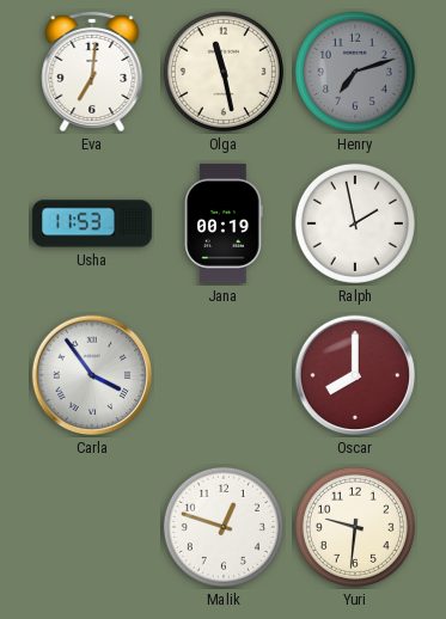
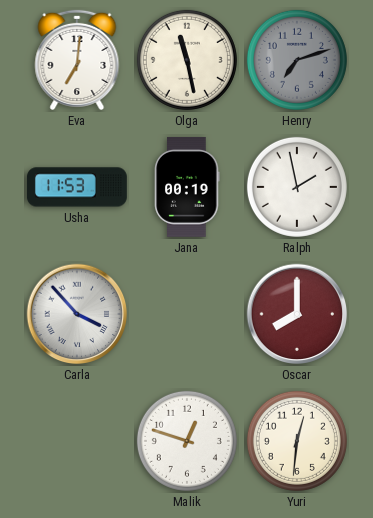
Carla: 3:54 -> 3:53
Yuri: 9:31 -> 12:31
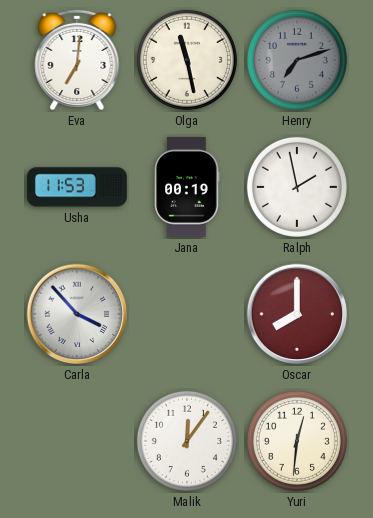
Malik: 12:48 -> 12:06
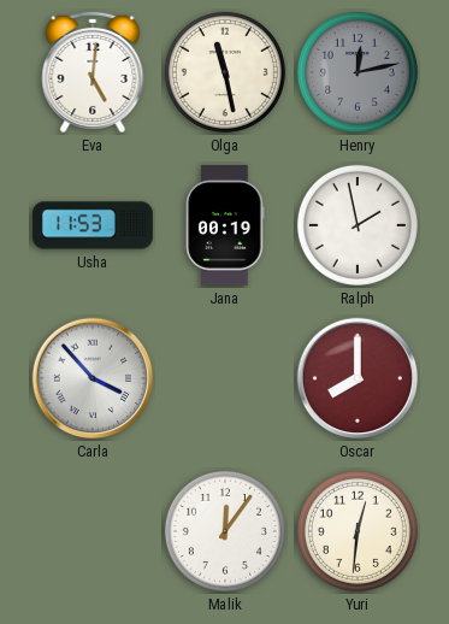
Eva: 7:01 -> 5:01
Henry: 7:12 -> 12:13
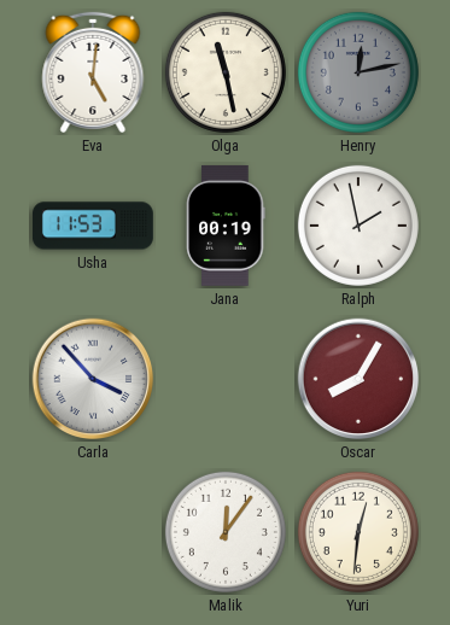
Oscar: 8:00 -> 8:05
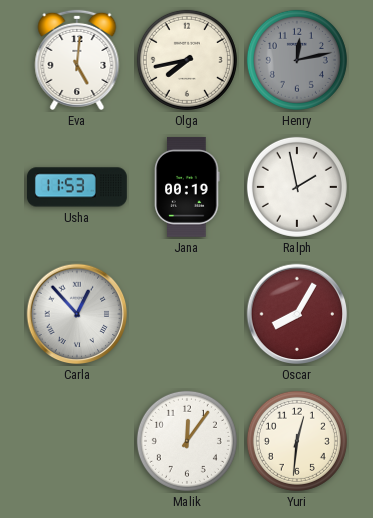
Olga: 11:28 -> 7:43
Carla: 3:53 -> 12:53
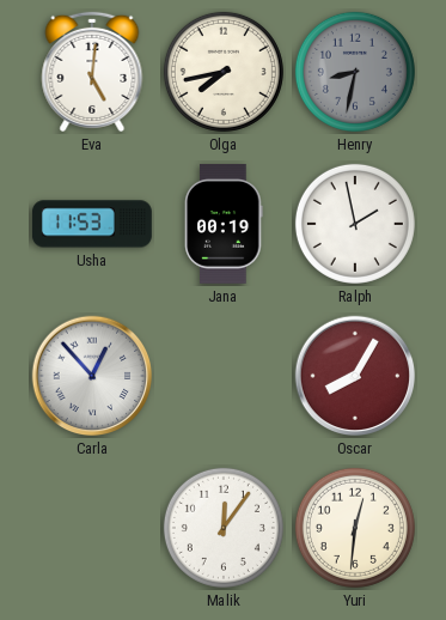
Henry: 12:13 -> 8:32
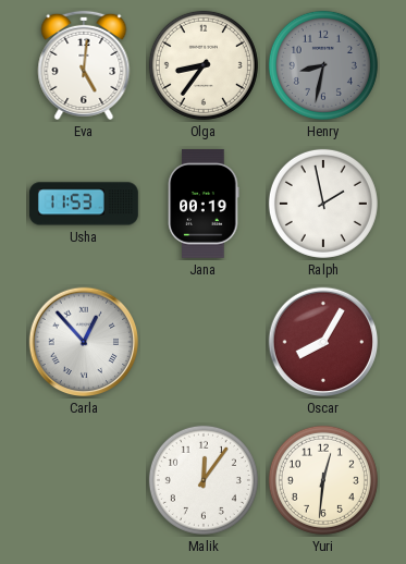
Olga: 7:43 -> 8:36
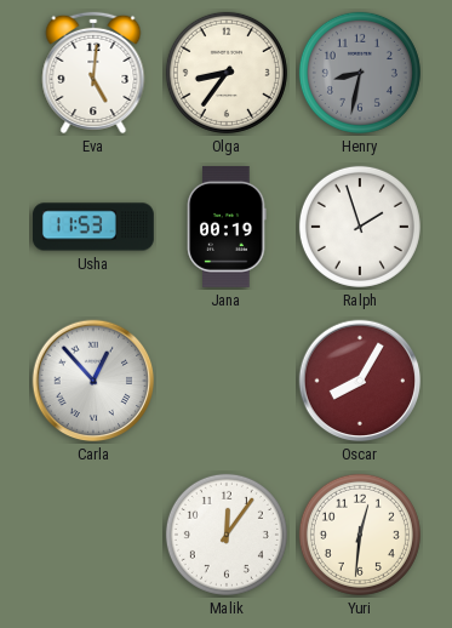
Ralph: 1:58 -> 1:57
